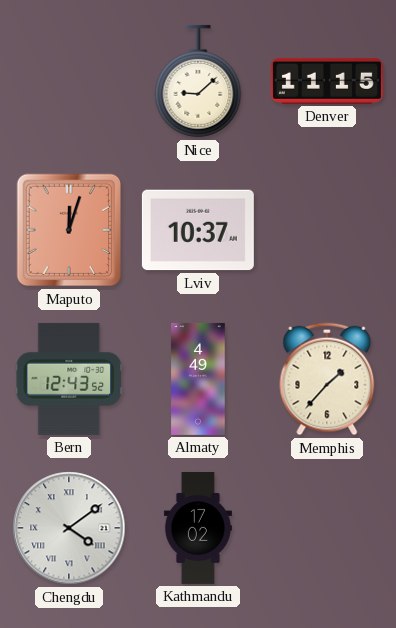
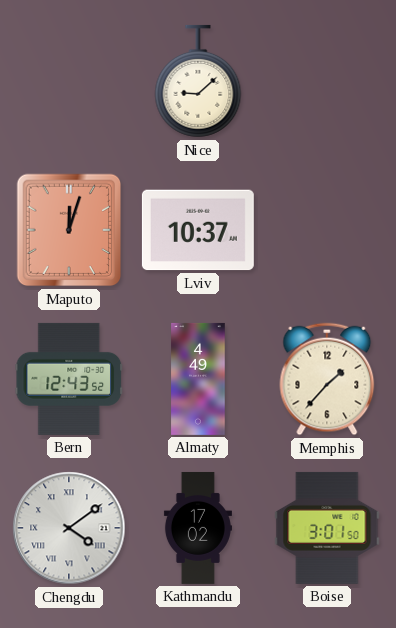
Denver: 11:15 -> none
Boise: none -> 3:01
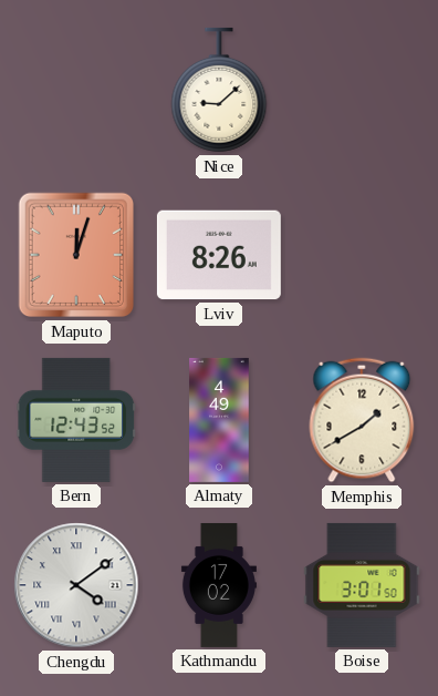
Lviv: 10:37 -> 8:26
Memphis: 1:37 -> 1:40
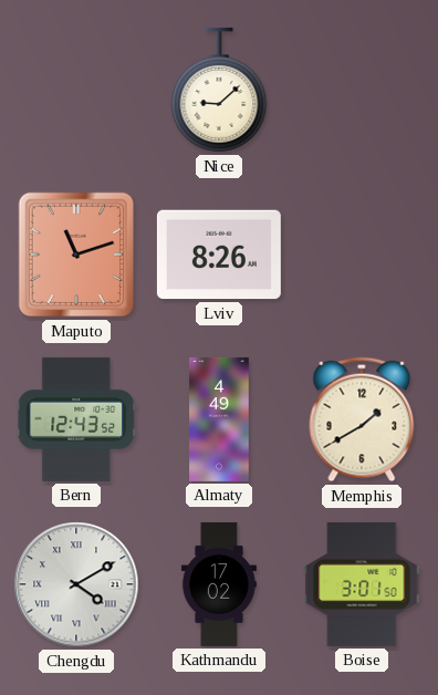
Maputo: 12:03 -> 11:12
Chengdu: 4:09 -> 4:10
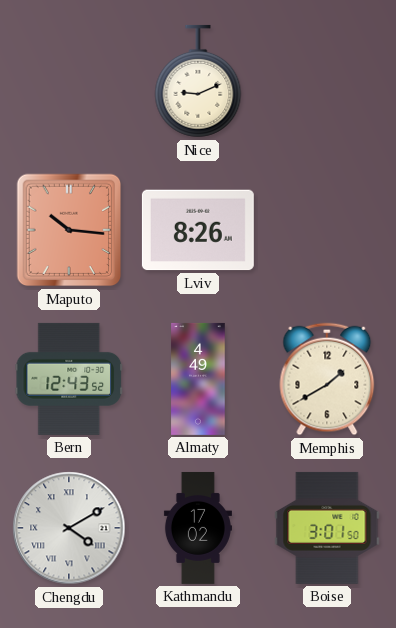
Nice: 9:08 -> 9:11
Maputo: 11:12 -> 10:16
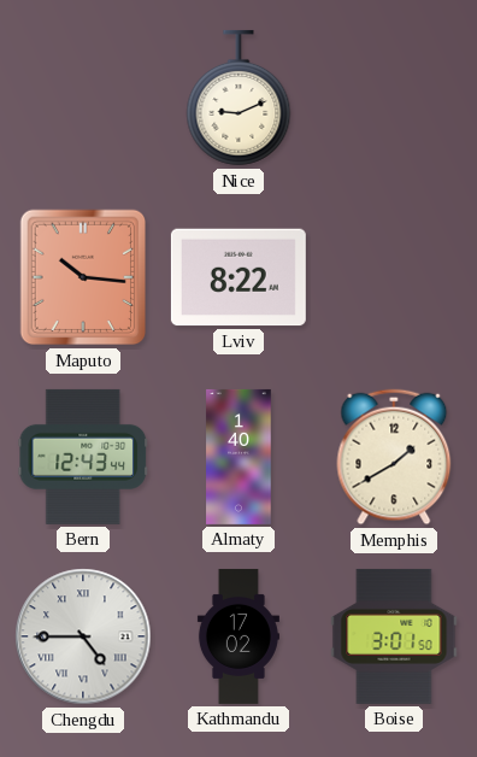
Lviv: 8:26 -> 8:22
Bern: 12:43:52 -> 12:43:44
Almaty: 4:49 -> 1:40
Chengdu: 4:10 -> 4:45
